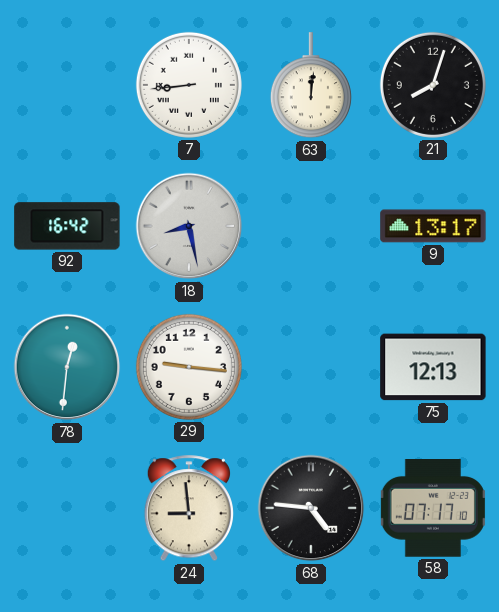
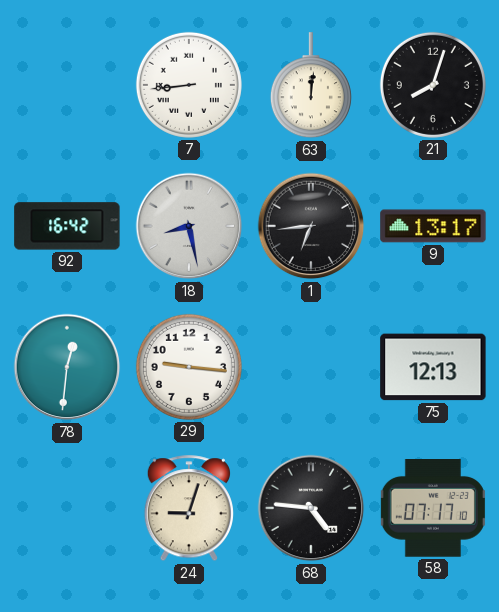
1: none -> 6:44
24: 8:59 -> 9:03
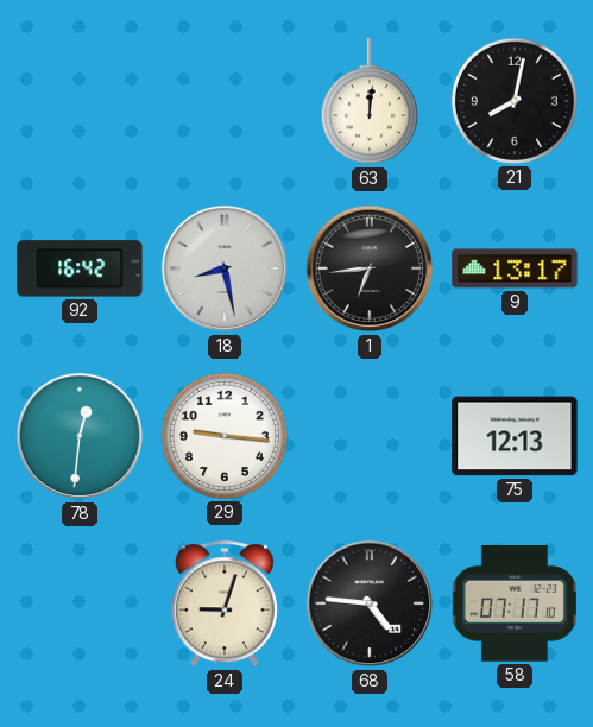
7: 8:44 -> none
21: 8:03 -> 8:02
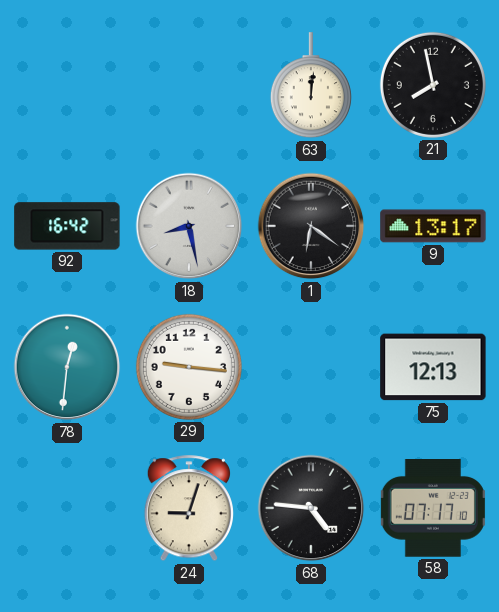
21: 8:02 -> 7:58
1: 6:44 -> 6:21
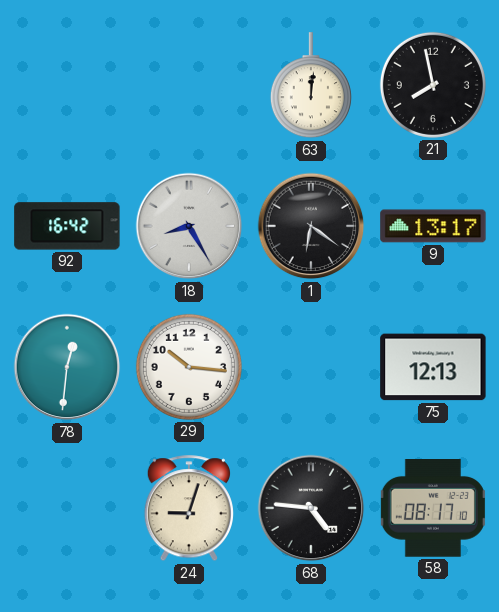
18: 8:28 -> 8:25
29: 9:16 -> 10:16
58: 07:17 -> 08:17
